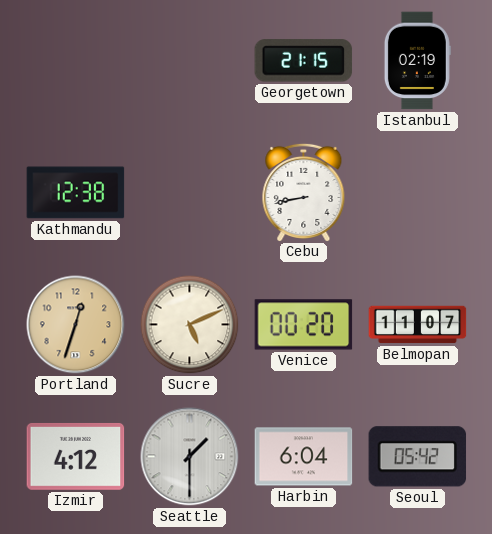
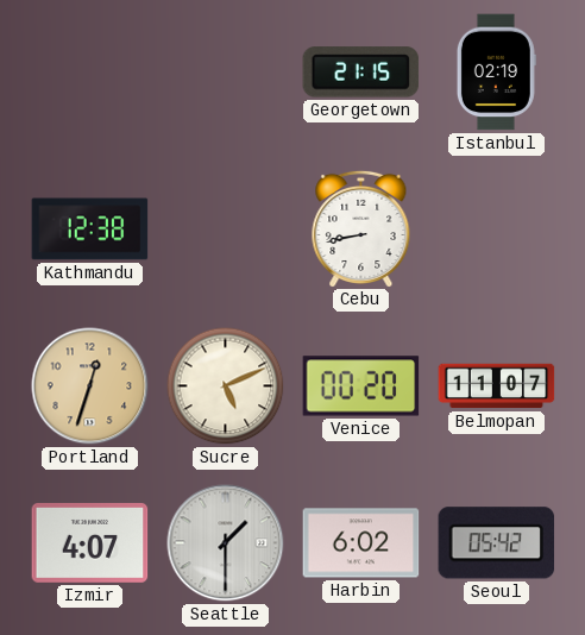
Izmir: 4:12 -> 4:07
Harbin: 6:04 -> 6:02
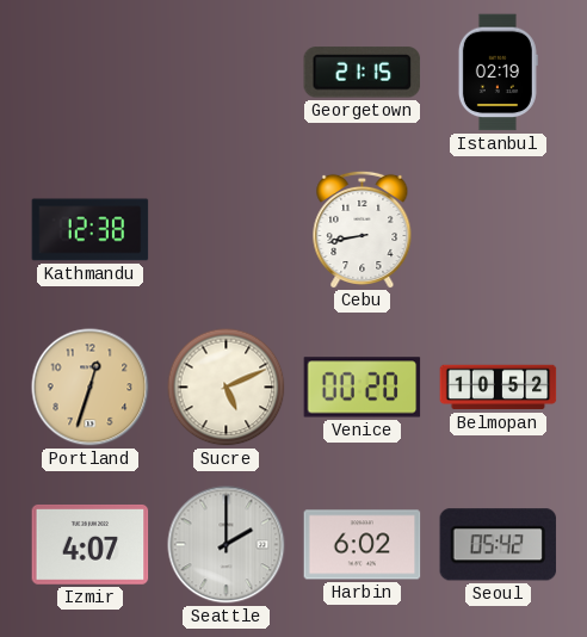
Belmopan: 11:07 -> 10:52
Seattle: 1:30 -> 2:00
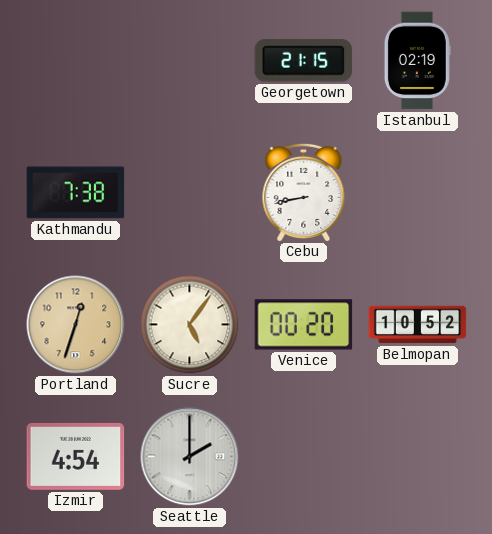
Kathmandu: 12:38 -> 7:38
Sucre: 5:11 -> 5:06
Izmir: 4:07 -> 4:54
Harbin: 6:02 -> none
Seoul: 05:42 -> none
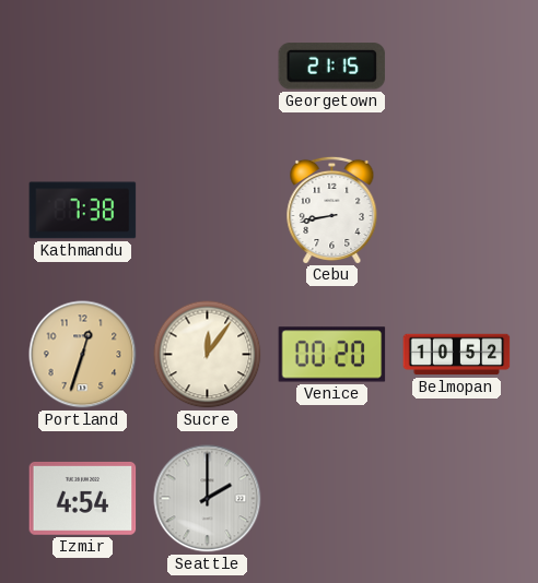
Istanbul: 02:19 -> none
Sucre: 5:06 -> 12:06
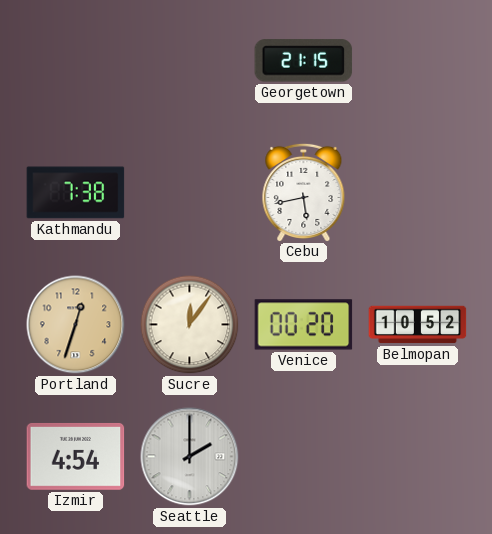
Cebu: 8:43 -> 5:43
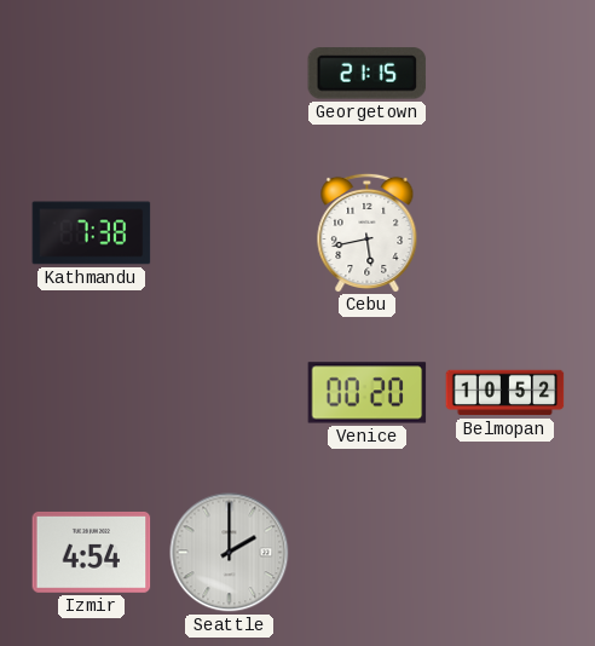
Portland: 12:33 -> none
Sucre: 12:06 -> none
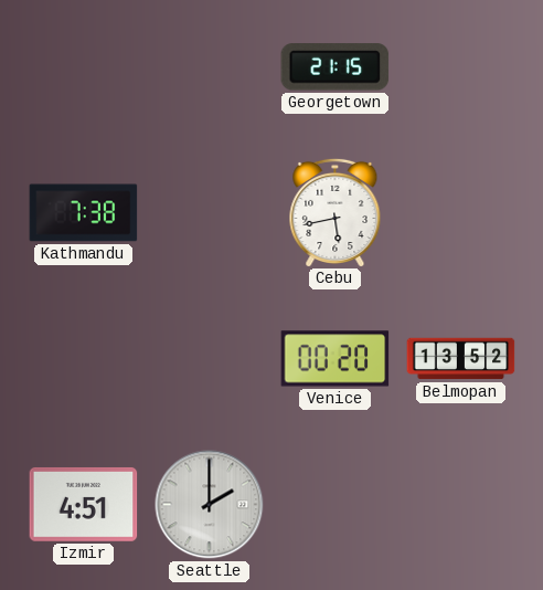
Belmopan: 10:52 -> 13:52
Izmir: 4:54 -> 4:51
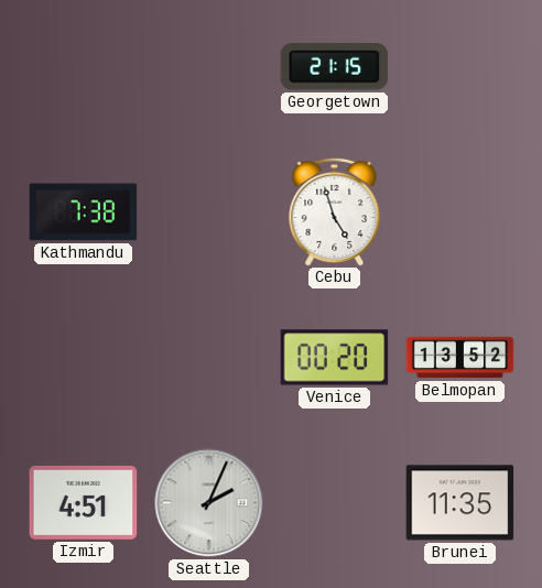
Cebu: 5:43 -> 4:57
Seattle: 2:00 -> 2:04
Brunei: none -> 11:35
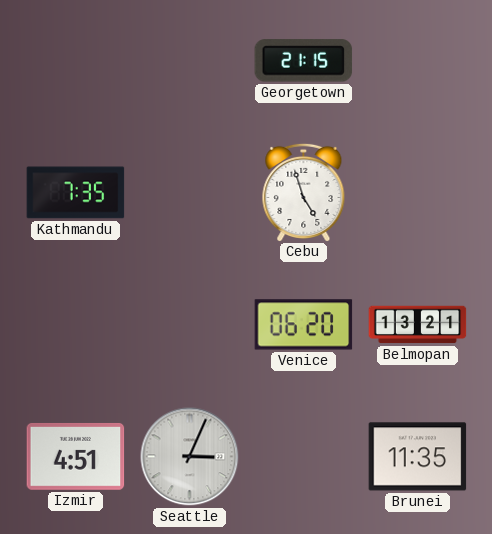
Kathmandu: 7:38 -> 7:35
Venice: 00:20 -> 06:20
Belmopan: 13:52 -> 13:21
Seattle: 2:04 -> 3:04
